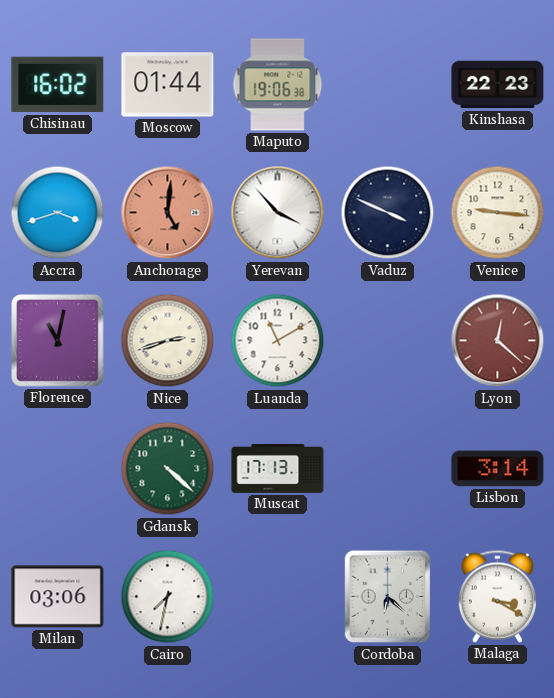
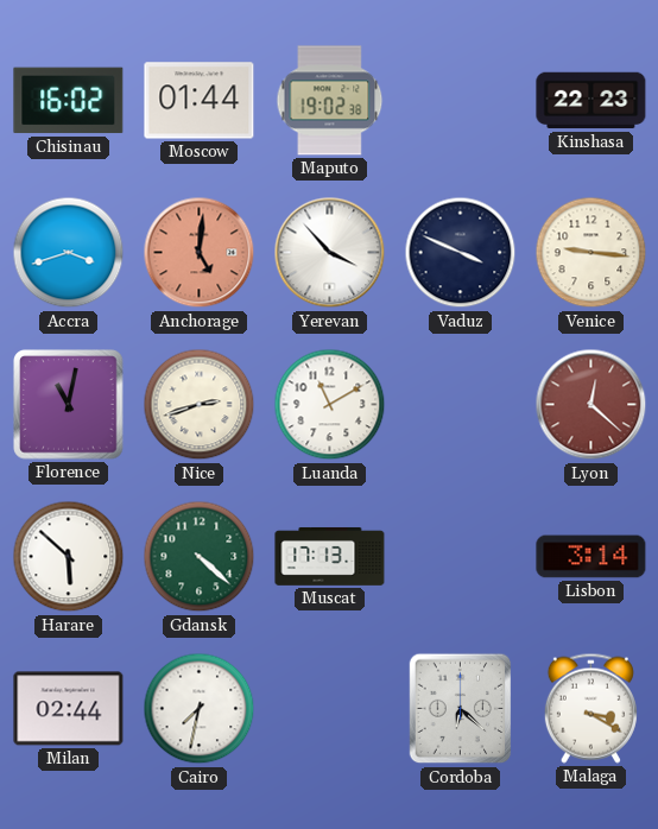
Maputo: 19:06 -> 19:02
Harare: none -> 5:52
Milan: 03:06 -> 02:44
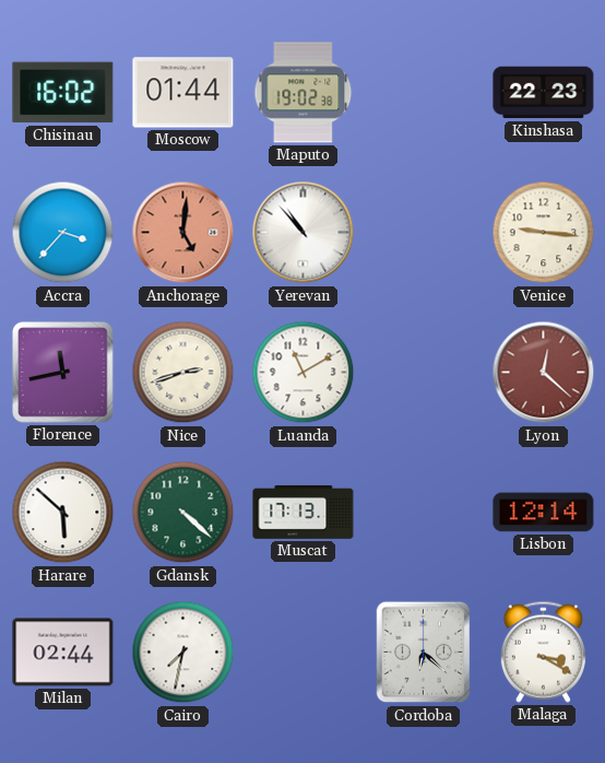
Accra: 3:42 -> 3:37
Yerevan: 3:53 -> 10:53
Vaduz: 3:49 -> none
Florence: 11:02 -> 11:43
Lisbon: 3:14 -> 12:14
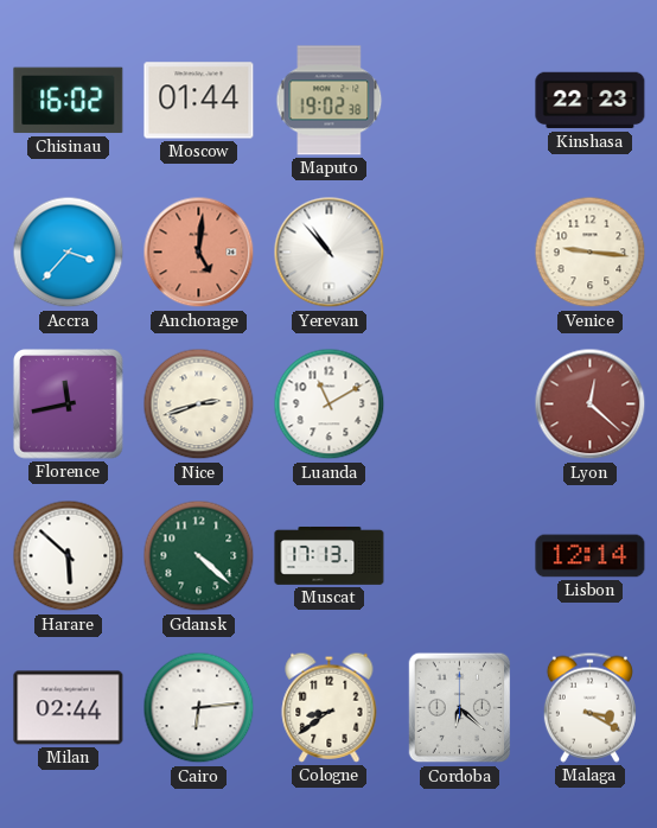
Cairo: 7:32 -> 6:14
Cologne: none -> 8:39
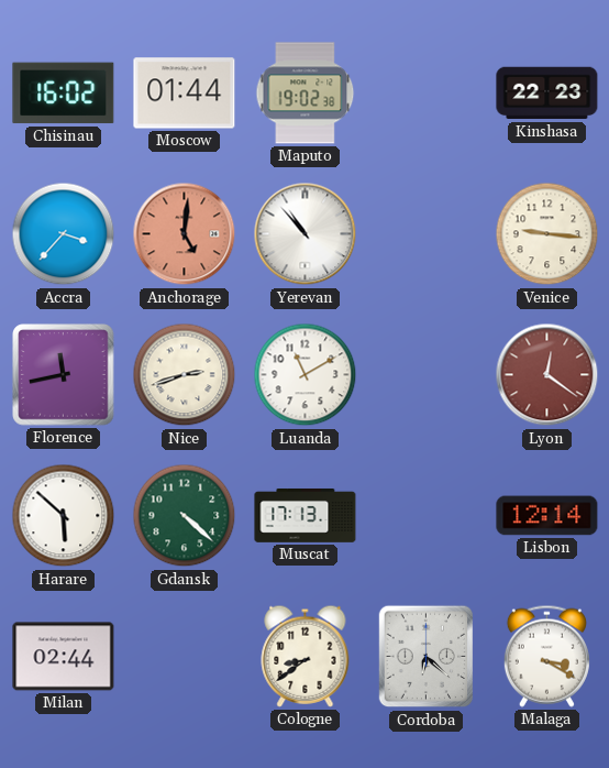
Lyon: 12:22 -> 12:21
Cairo: 6:14 -> none
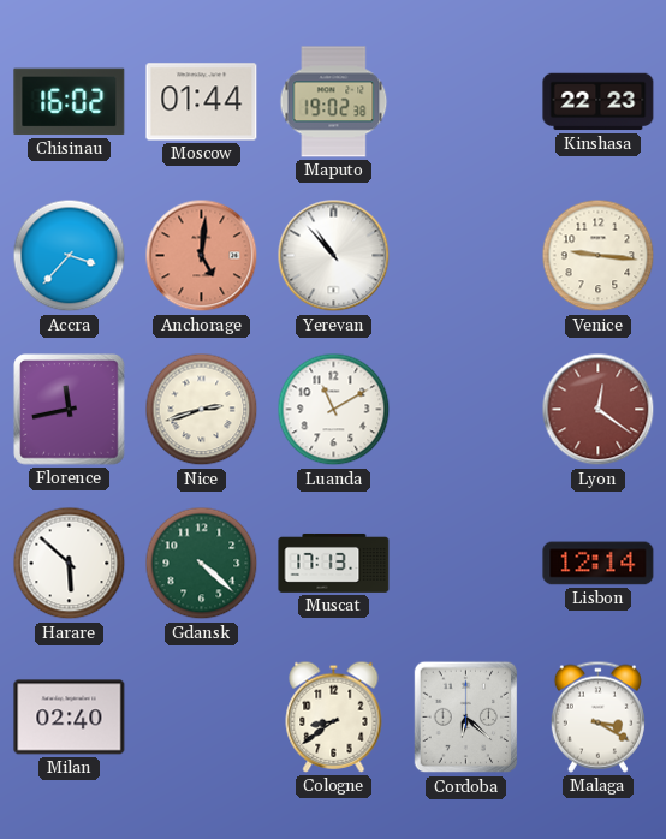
Milan: 02:44 -> 02:40
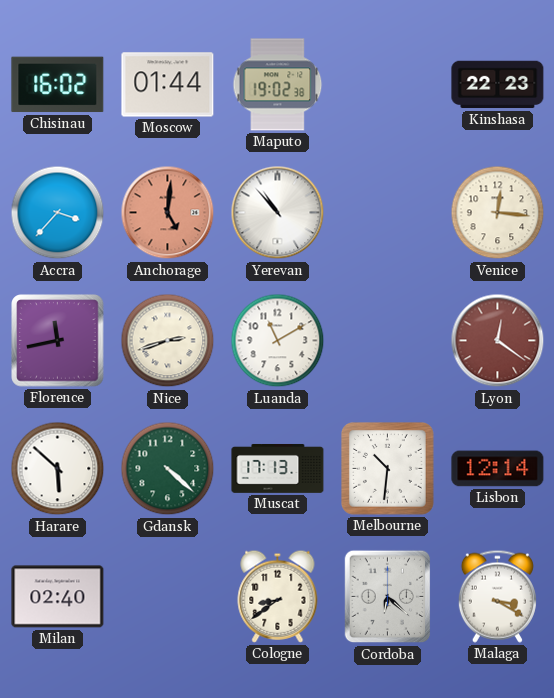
Venice: 9:16 -> 12:16
Melbourne: none -> 10:31
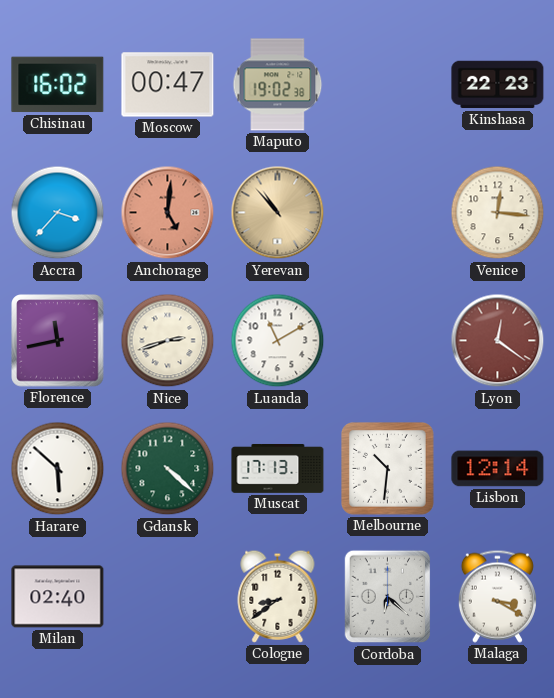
Moscow: 01:44 -> 00:47
Yerevan dial: white -> champagne
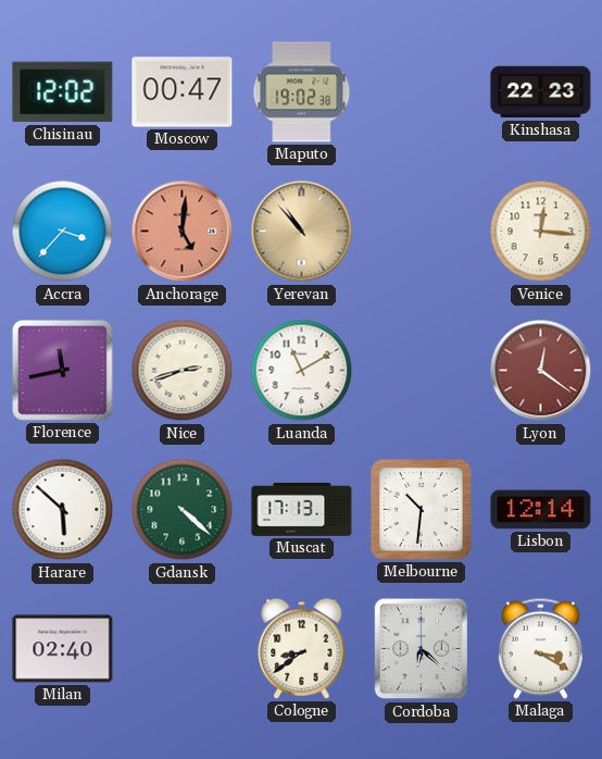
Chisinau: 16:02 -> 12:02
